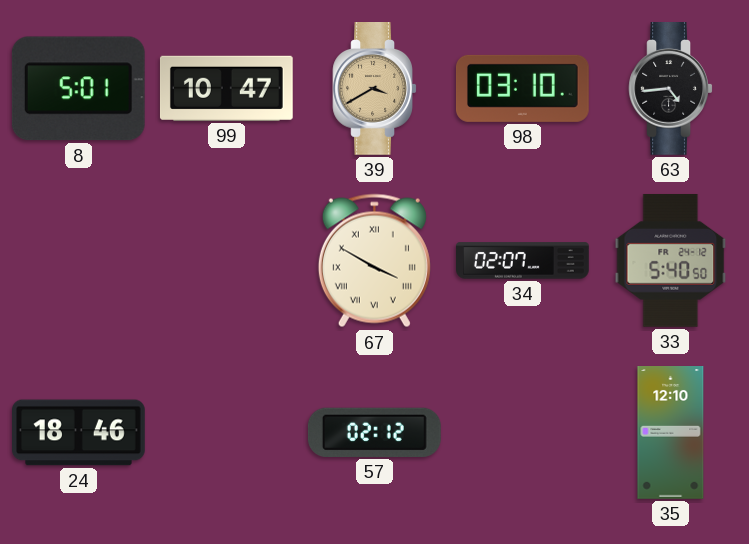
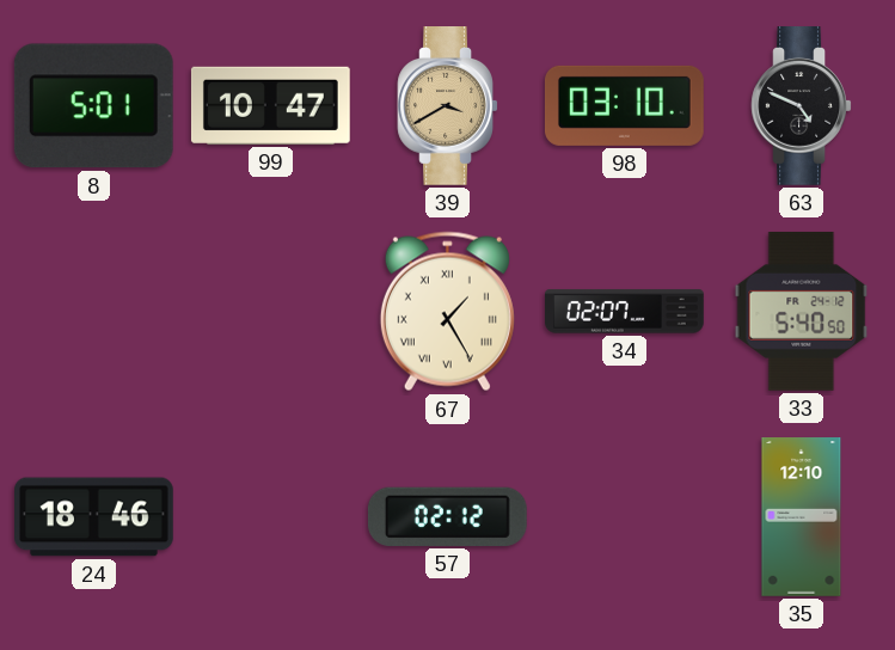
63: 4:44 -> 4:49
67: 3:50 -> 1:25
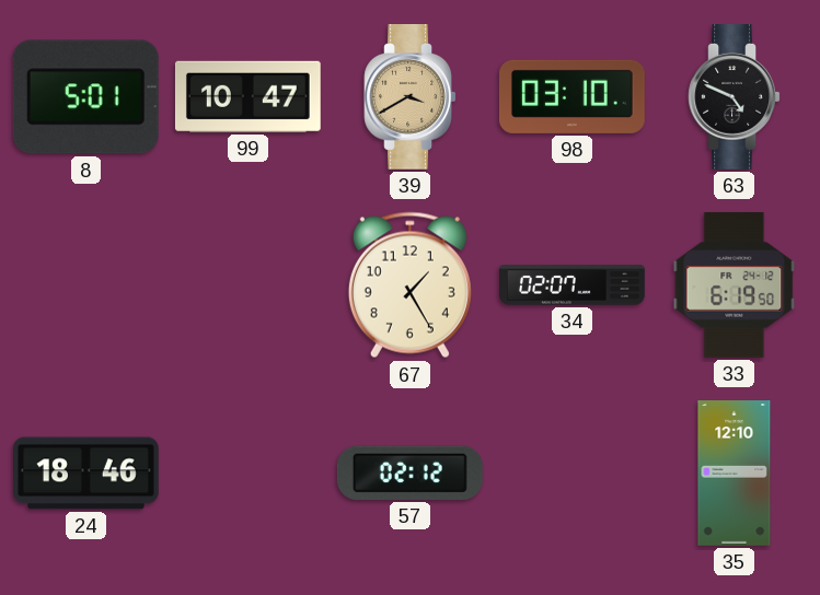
67 numerals: Roman -> Arabic
33: 5:40 -> 6:19
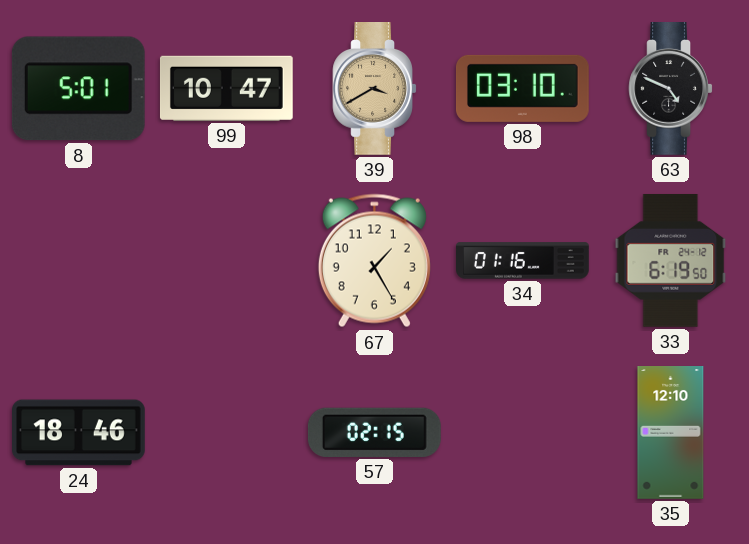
34: 02:07 -> 01:16
57: 02:12 -> 02:15
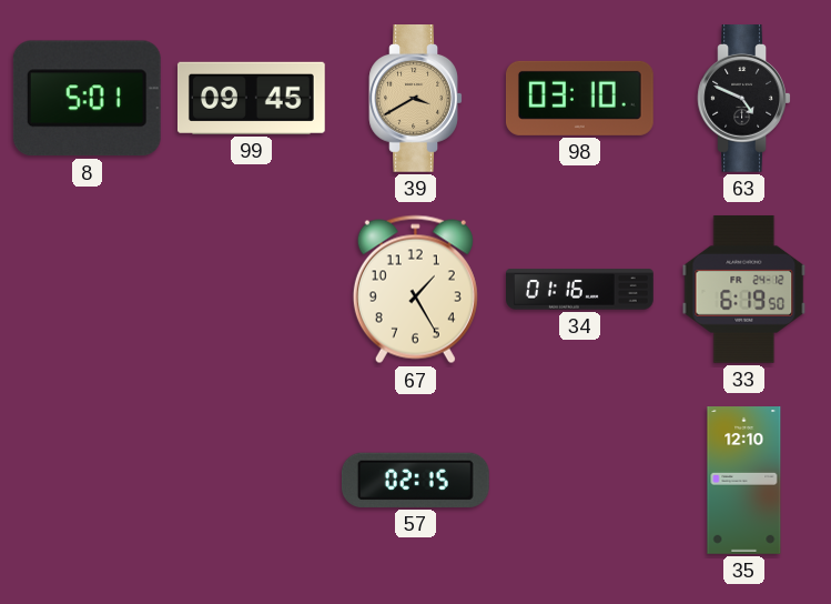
99: 10:47 -> 09:45
24: 18:46 -> none
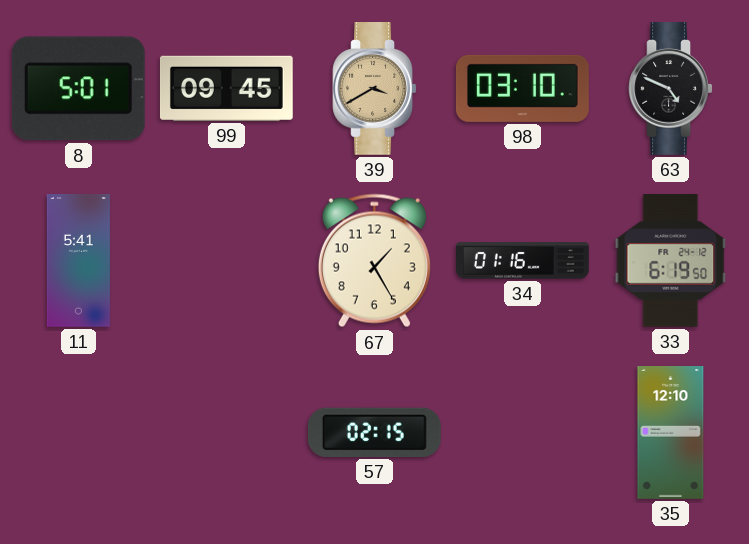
11: none -> 5:41
